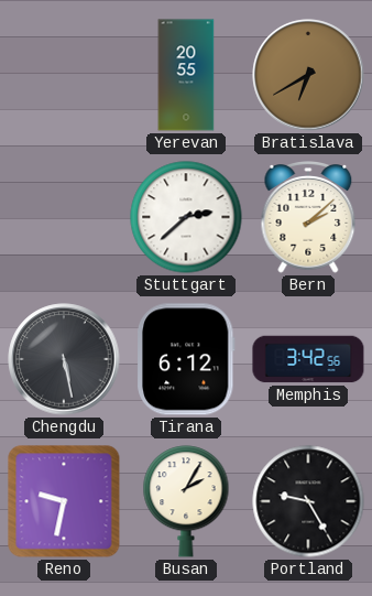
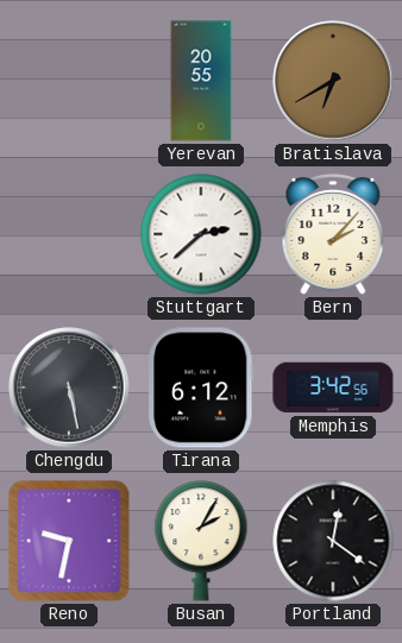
Bern: 2:08 -> 2:07
Portland: 9:25 -> 12:21
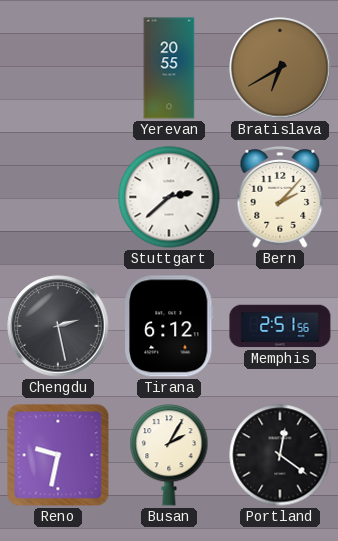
Chengdu: 5:28 -> 2:28
Memphis: 3:42 -> 2:51
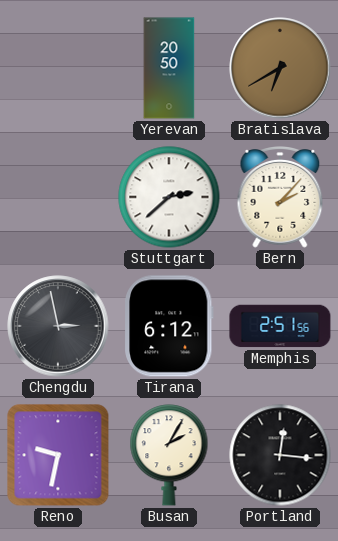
Yerevan: 20:55 -> 20:50
Chengdu: 2:28 -> 2:58
Portland: 12:21 -> 12:16
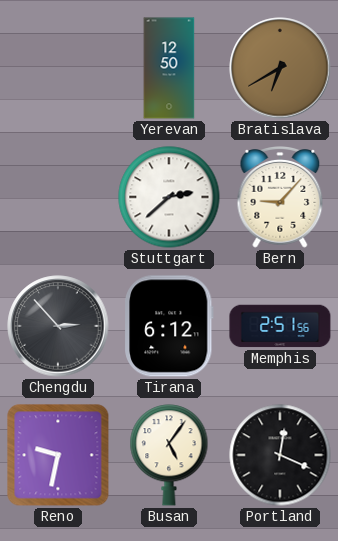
Yerevan: 20:50 -> 12:50
Bern: 2:07 -> 9:07
Chengdu: 2:58 -> 2:53
Busan: 2:05 -> 5:06
Portland: 12:16 -> 12:19
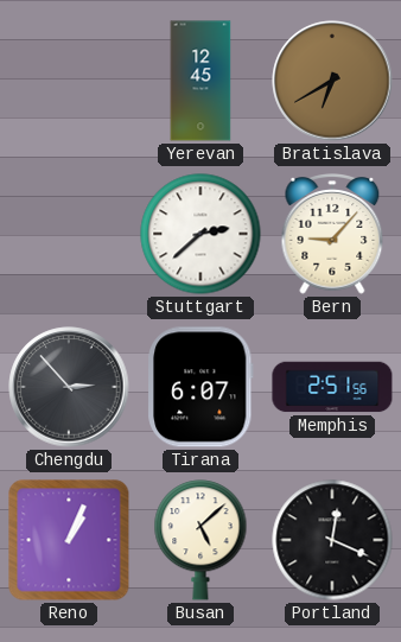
Yerevan: 12:50 -> 12:45
Tirana: 6:12 -> 6:07
Reno: 9:32 -> 1:04
Busan: 5:06 -> 5:08
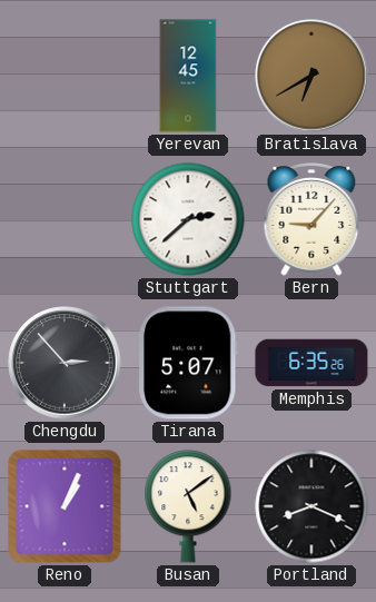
Tirana: 6:07 -> 5:07
Memphis: 2:51 -> 6:35
Busan: 5:08 -> 5:09
Portland: 12:19 -> 8:19
